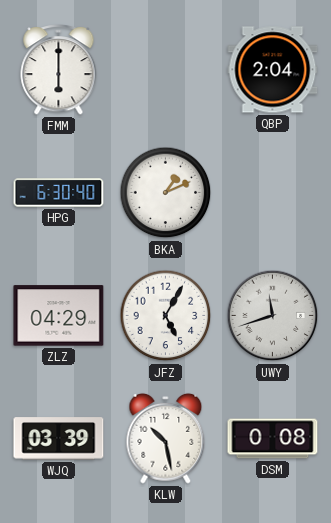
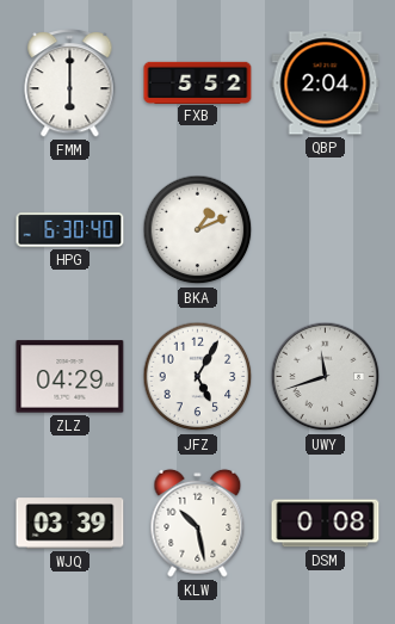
FXB: none -> 5:52
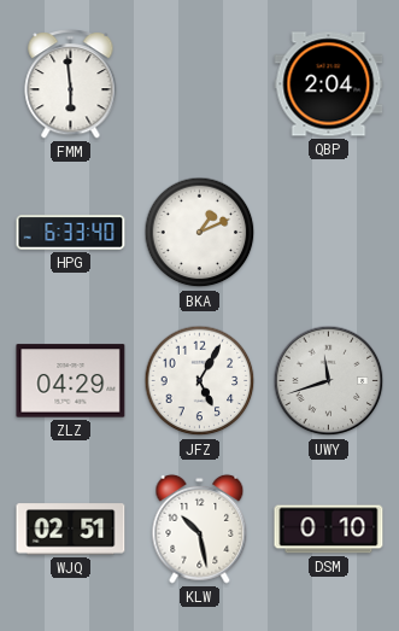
FMM: 6:00 -> 5:59
FXB: 5:52 -> none
HPG: 6:30 -> 6:33
WJQ: 03:39 -> 02:51
DSM: 0:08 -> 0:10
